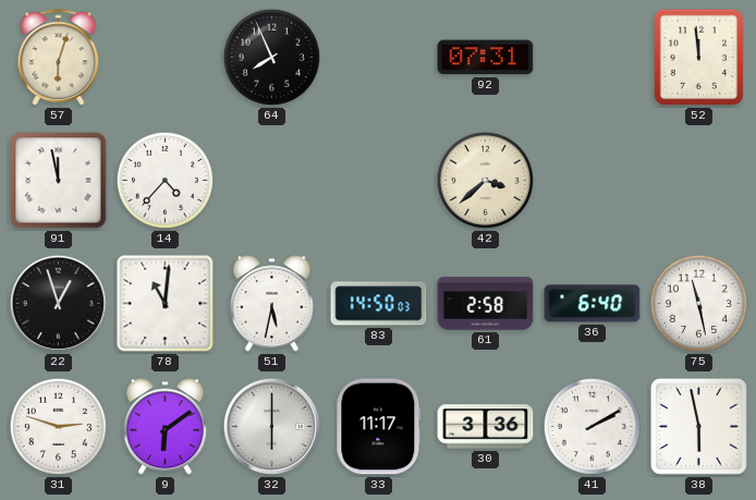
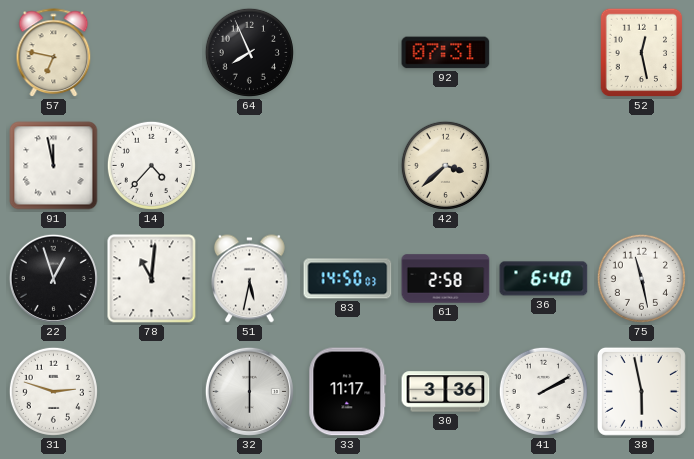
57: 6:03 -> 6:47
52: 11:59 -> 12:28
9: 6:09 -> none
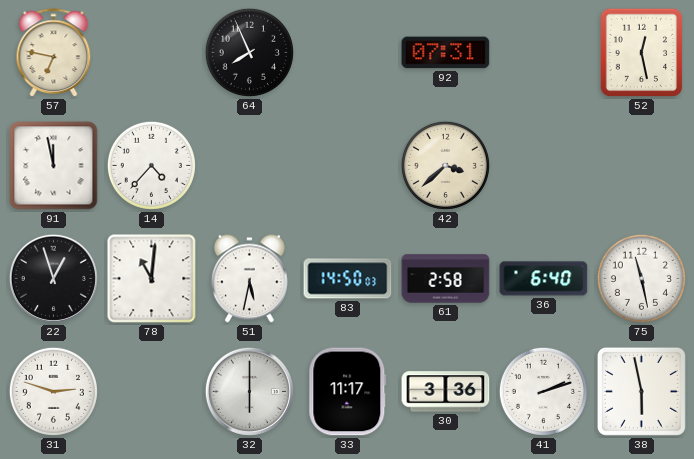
41: 2:10 -> 2:12
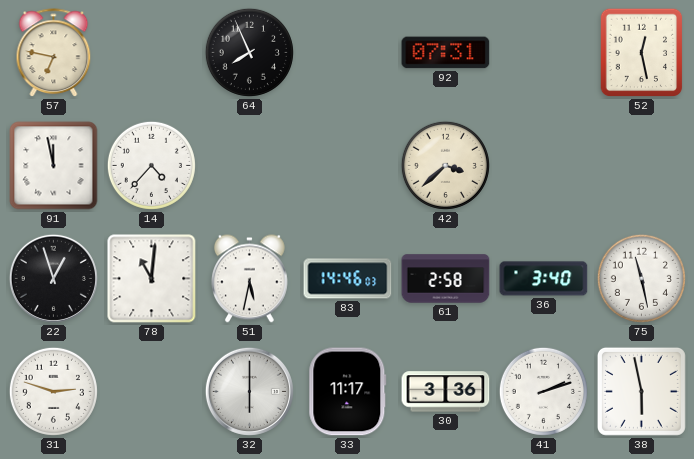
83: 14:50 -> 14:46
36: 6:40 -> 3:40
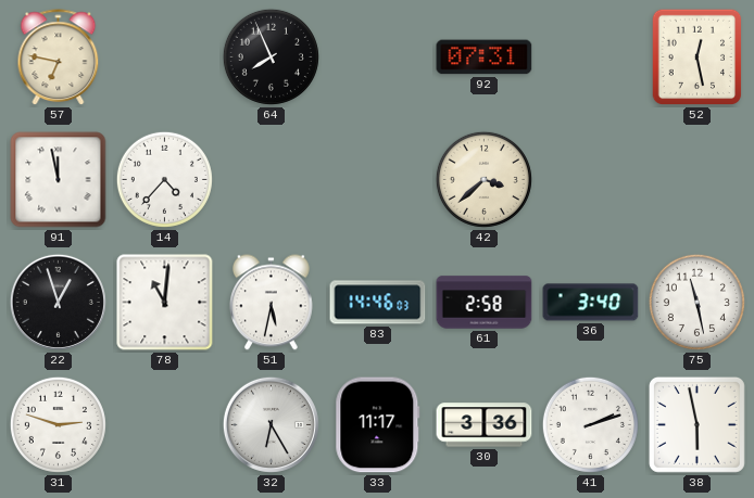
32: 6:00 -> 6:25
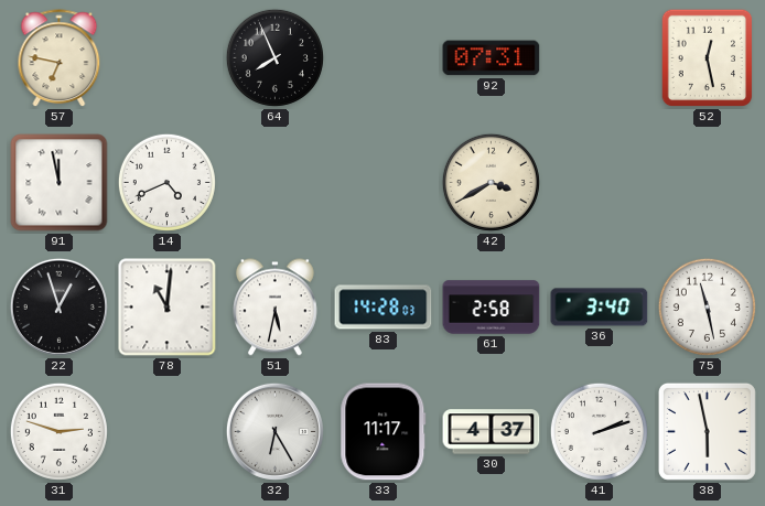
14: 4:37 -> 4:41
42: 3:38 -> 3:40
83: 14:46 -> 14:28
30: 3:36 -> 4:37
